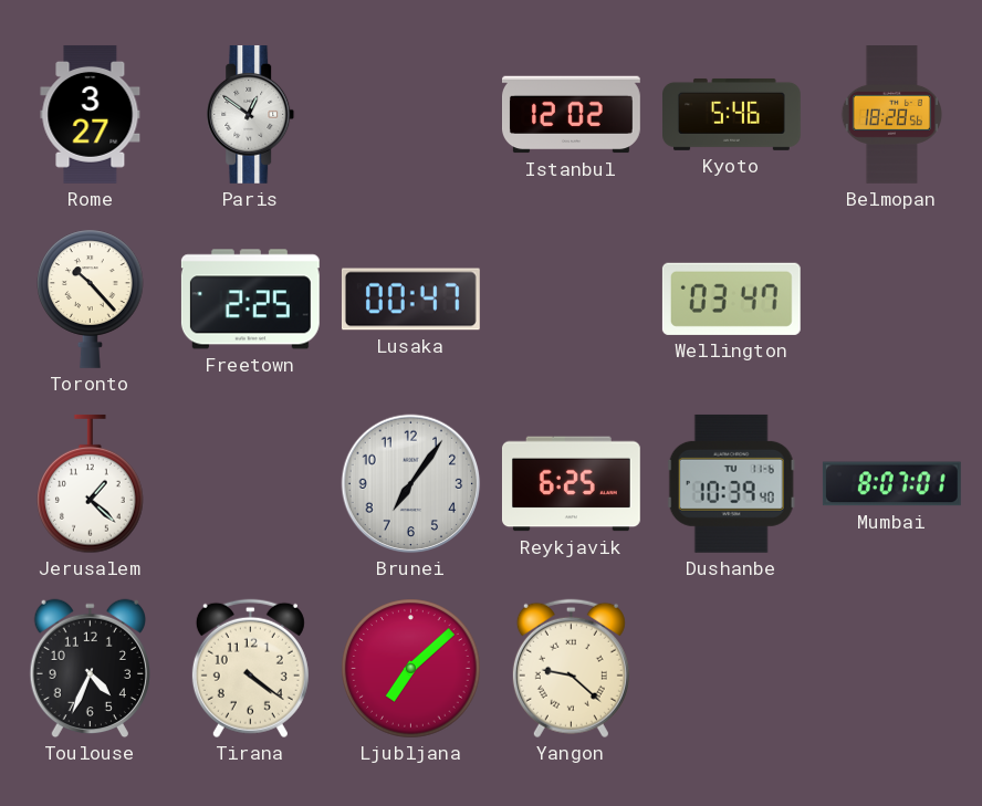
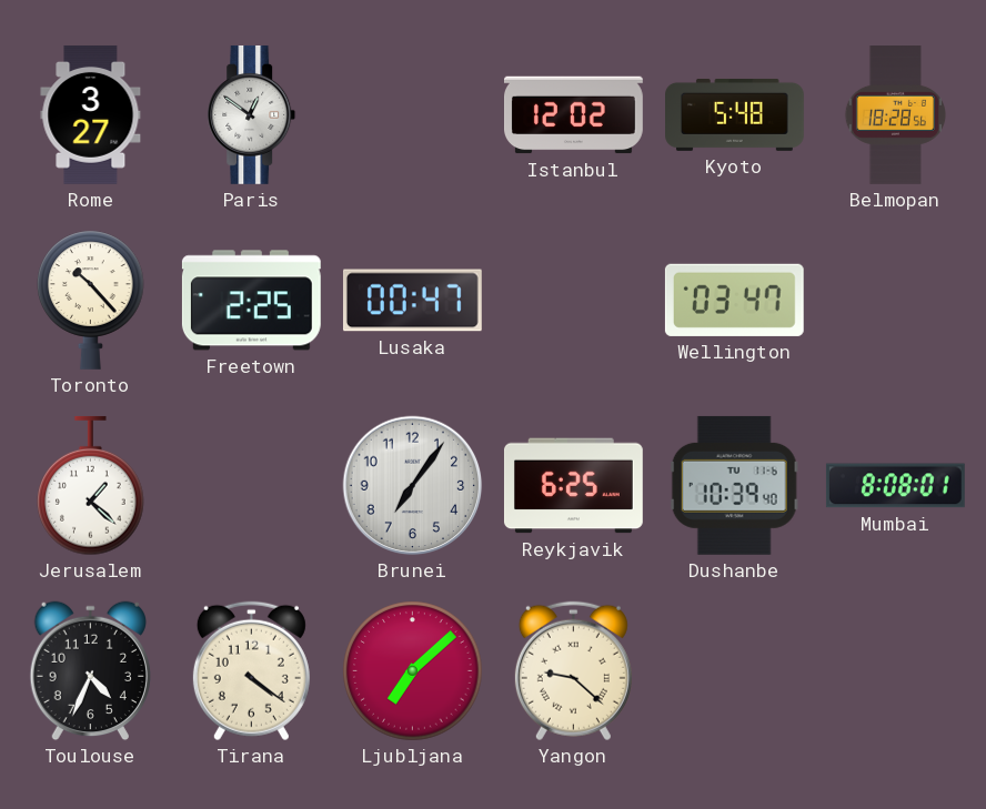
Kyoto: 5:46 -> 5:48
Mumbai: 8:07 -> 8:08
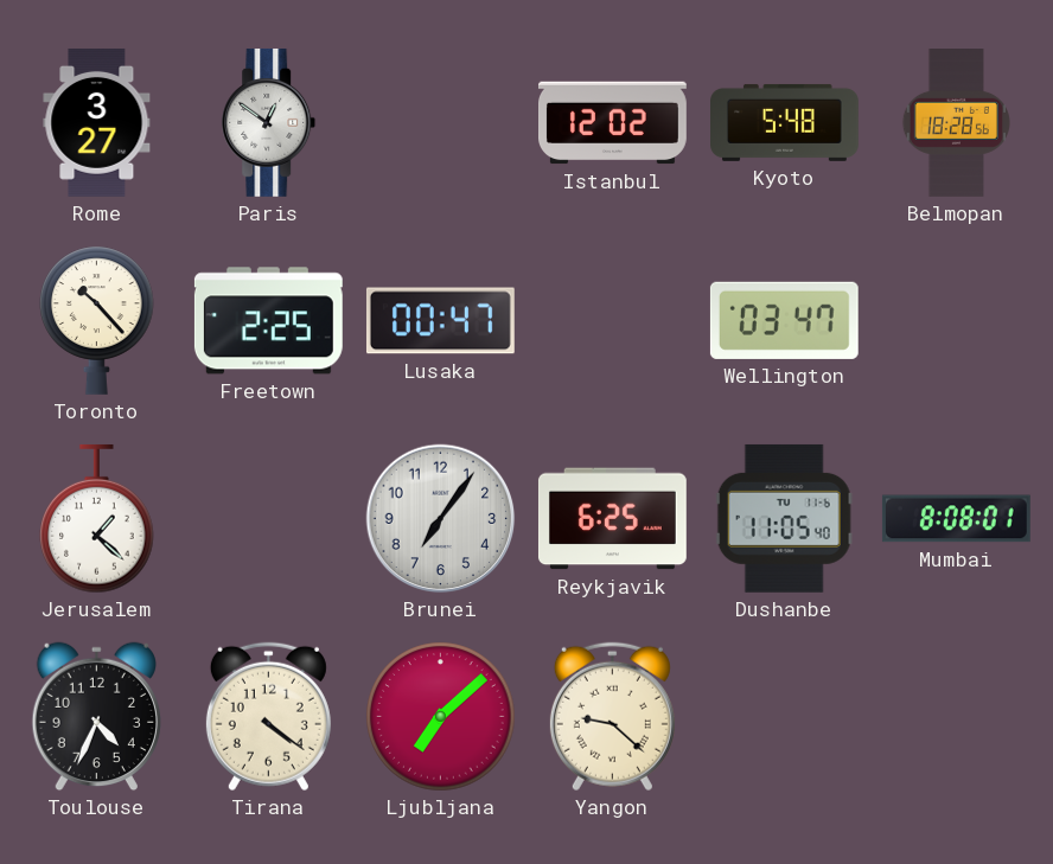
Dushanbe: 10:39 -> 11:05
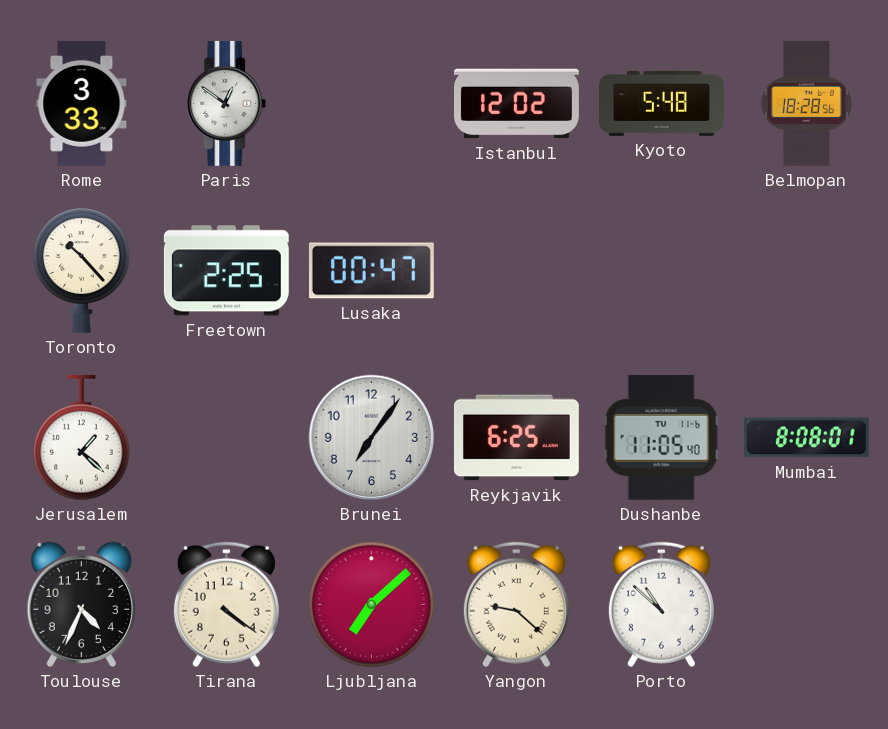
Rome: 3:27 -> 3:33
Wellington: 03:47 -> none
Porto: none -> 10:52
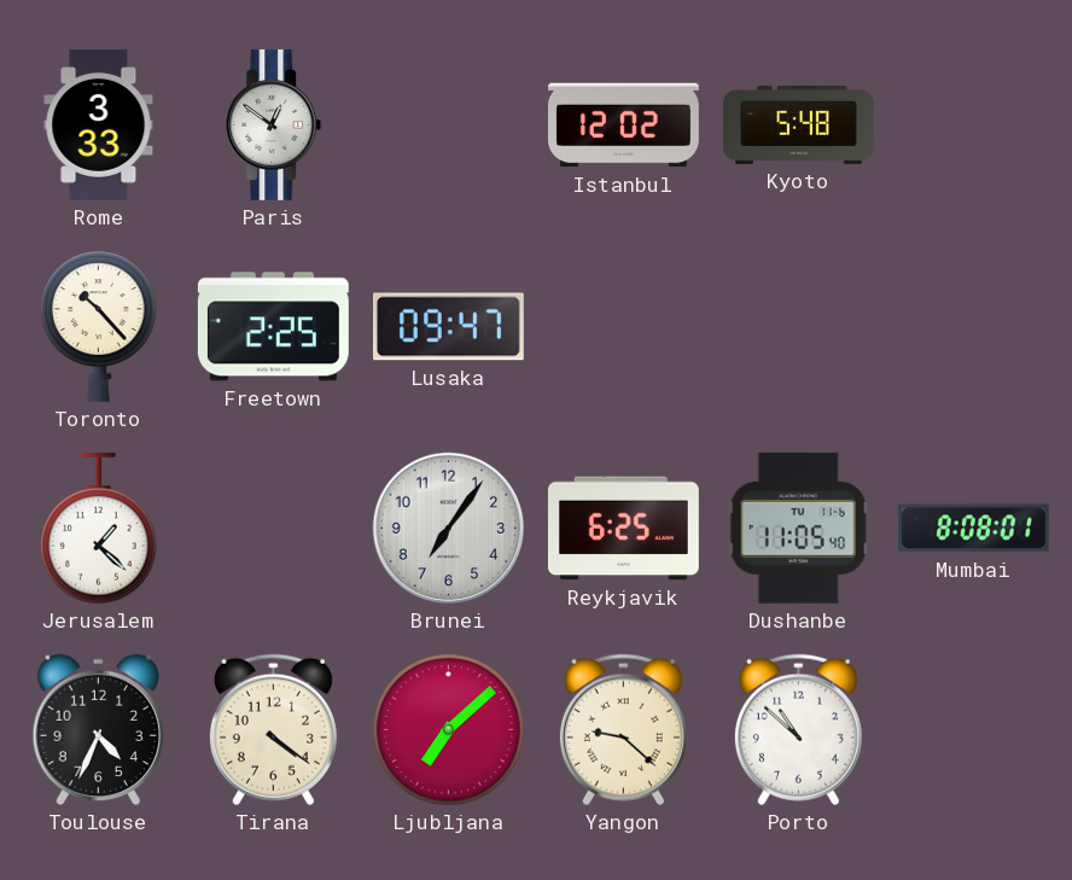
Belmopan: 18:28 -> none
Lusaka: 00:47 -> 09:47
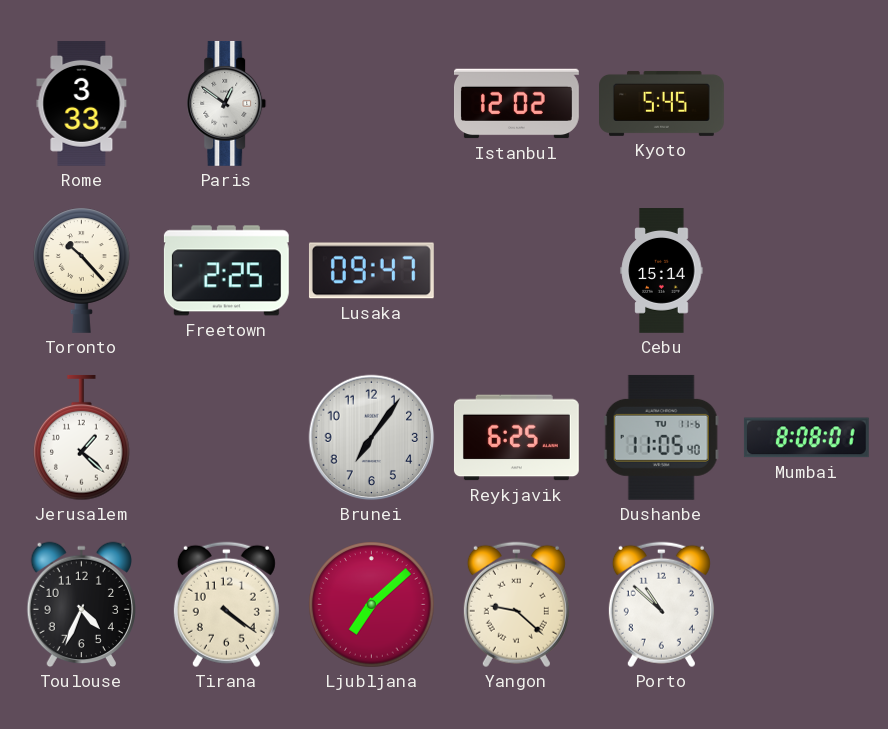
Kyoto: 5:48 -> 5:45
Cebu: none -> 15:14
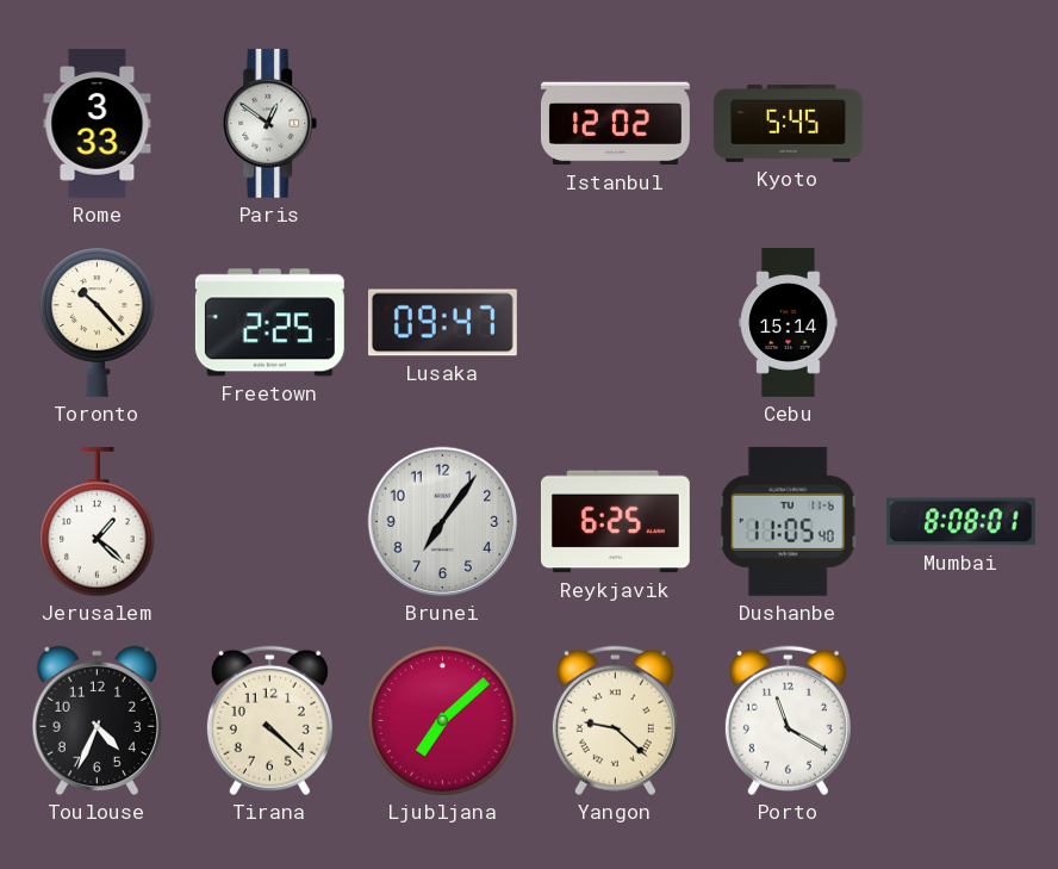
Tirana: 4:21 -> 4:22
Porto: 10:52 -> 11:20
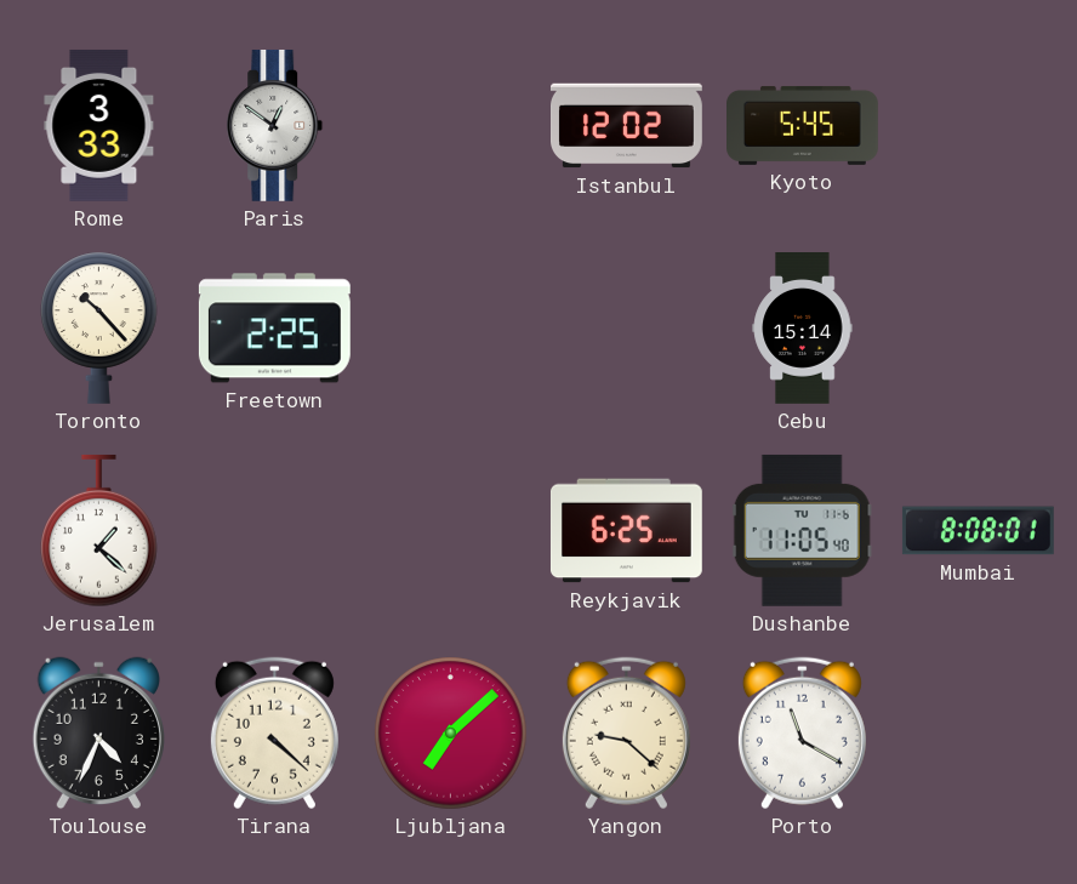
Lusaka: 09:47 -> none
Brunei: 7:06 -> none
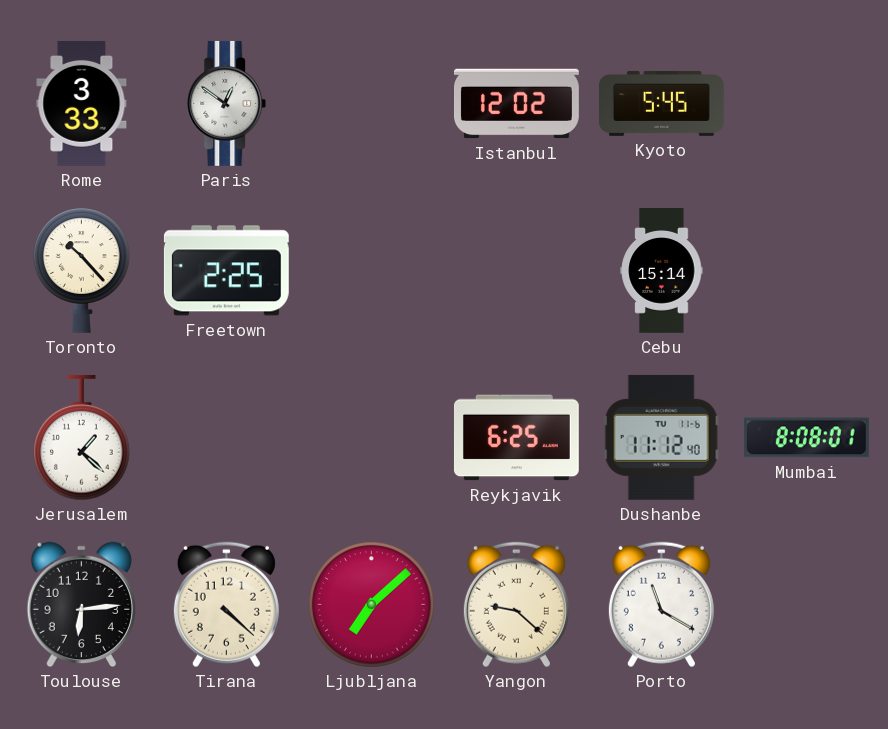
Dushanbe: 11:05 -> 11:12
Toulouse: 4:34 -> 6:14
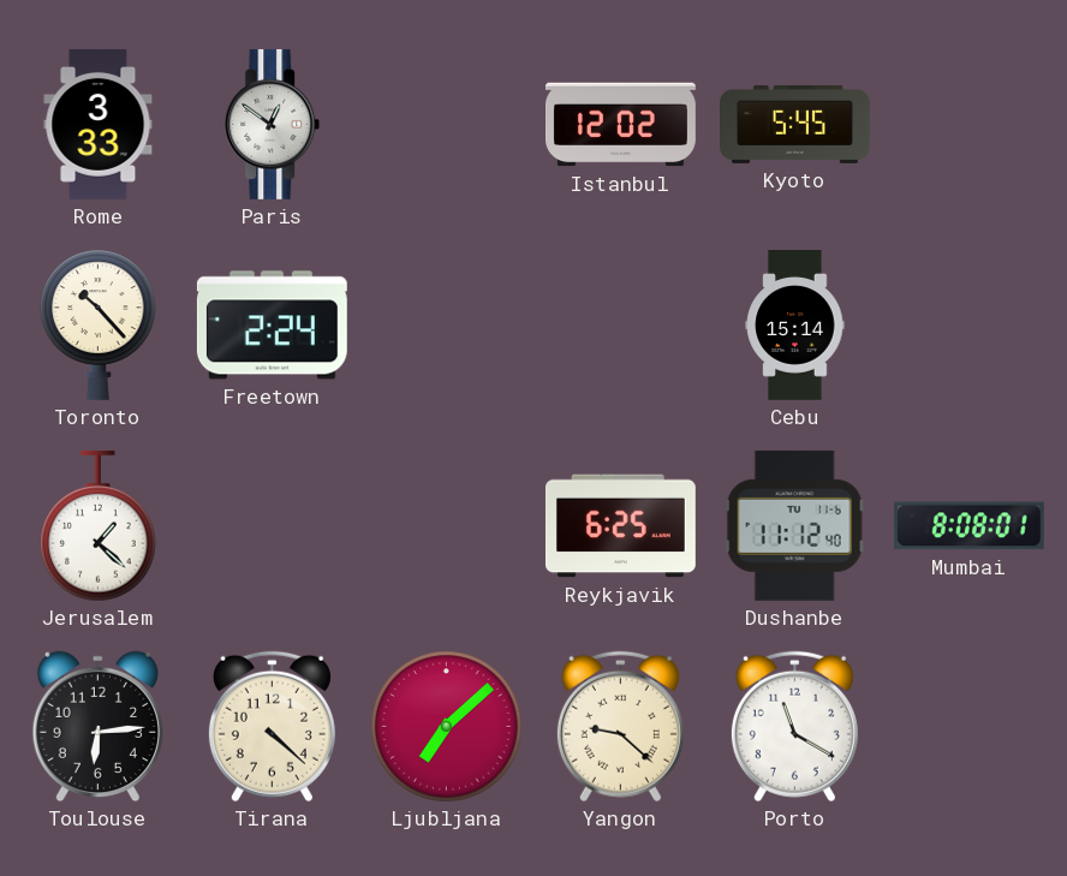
Freetown: 2:25 -> 2:24
